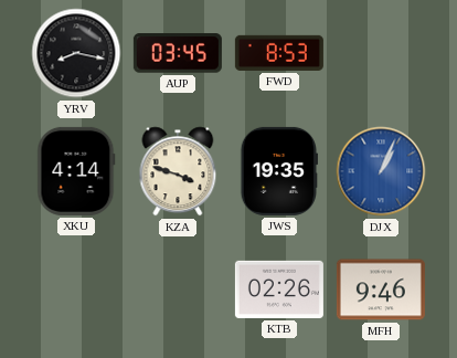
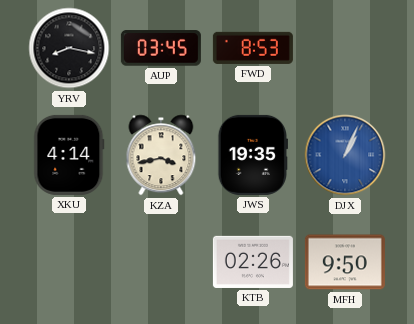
KZA: 3:48 -> 3:43
MFH: 9:46 -> 9:50
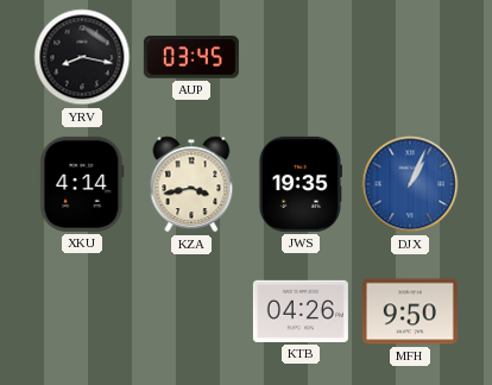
FWD: 8:53 -> none
KTB: 02:26 -> 04:26
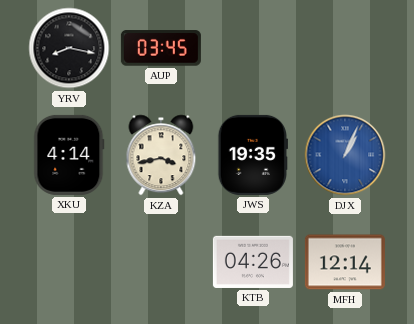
MFH: 9:50 -> 12:14
